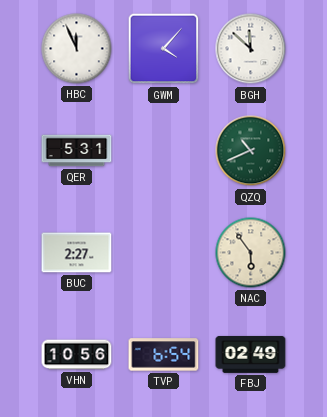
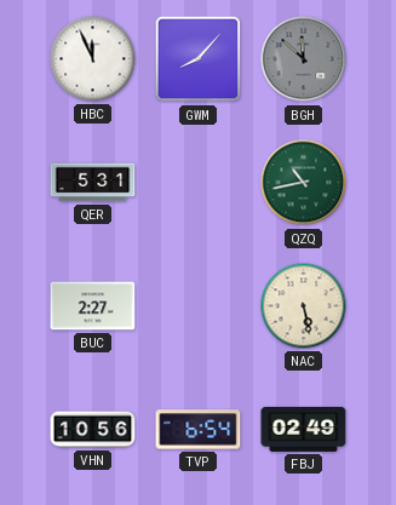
GWM: 4:07 -> 8:07
BGH dial: white -> grey
QZQ: 10:41 -> 10:43
NAC: 5:54 -> 5:28
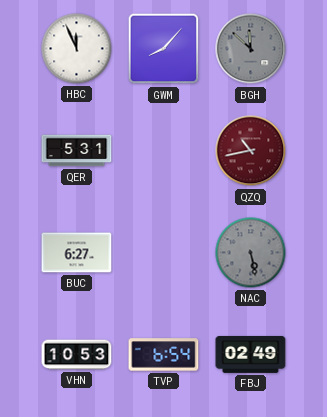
QZQ dial: green -> burgundy
BUC: 2:27 -> 6:27
NAC dial: cream -> grey
VHN: 10:56 -> 10:53
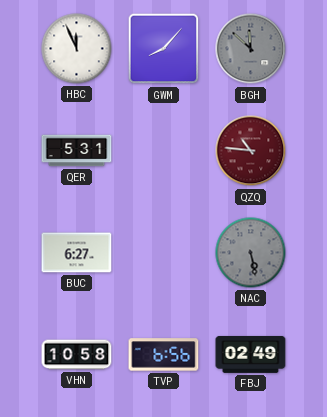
QZQ: 10:43 -> 10:46
VHN: 10:53 -> 10:58
TVP: 6:54 -> 6:56
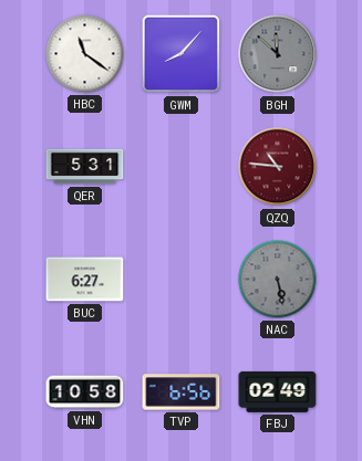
HBC: 11:56 -> 11:21
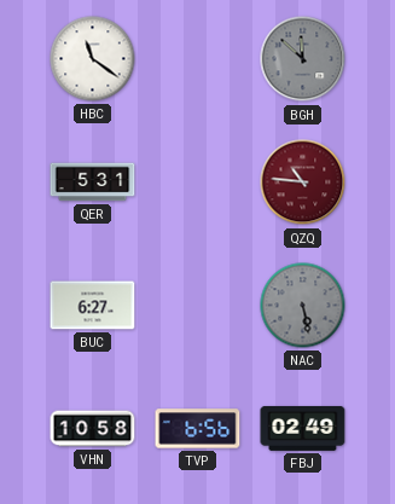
GWM: 8:07 -> none
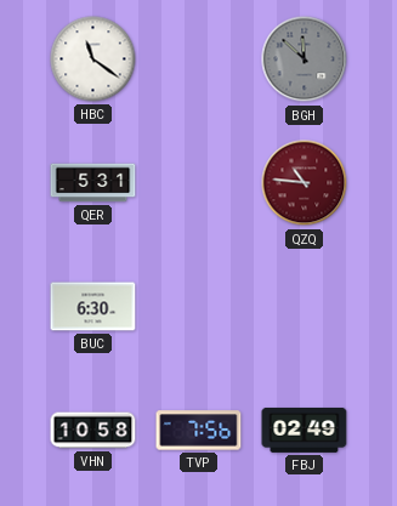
BUC: 6:27 -> 6:30
NAC: 5:28 -> none
TVP: 6:56 -> 7:56
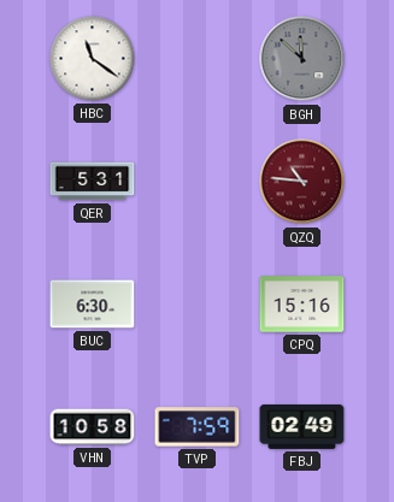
CPQ: none -> 15:16
TVP: 7:56 -> 7:59
